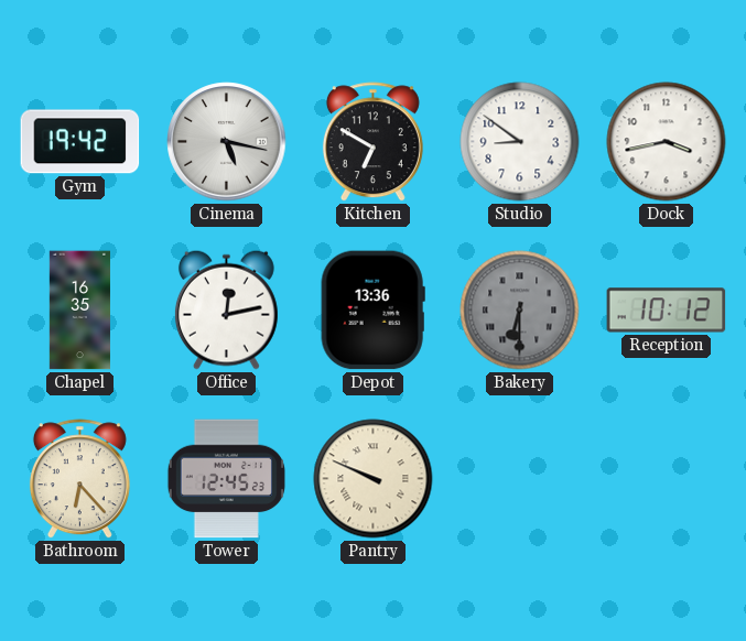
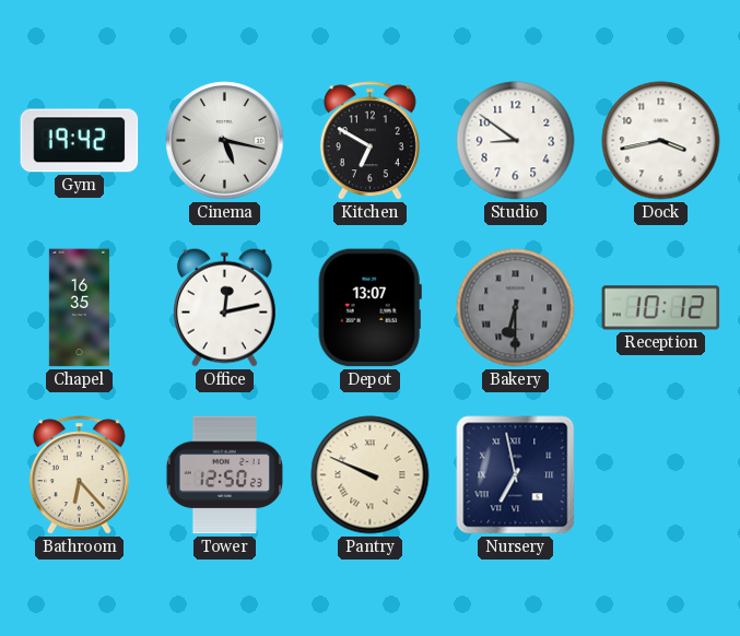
Depot: 13:36 -> 13:07
Tower: 12:45 -> 12:50
Nursery: none -> 6:58
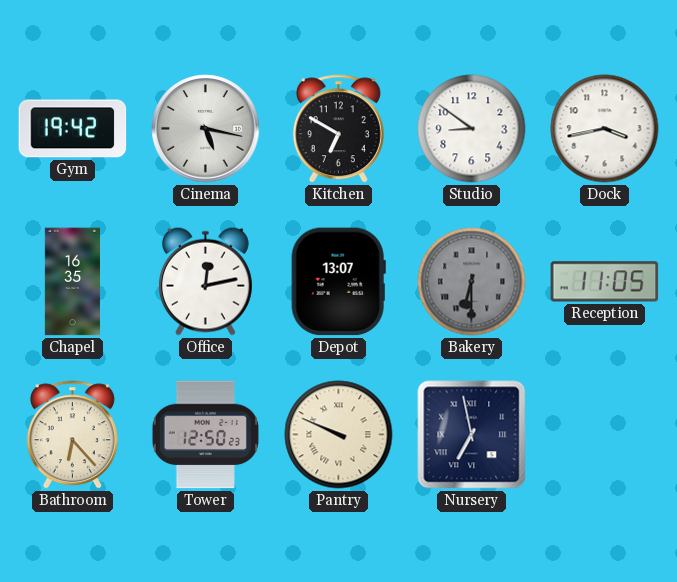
Reception: 10:12 -> 11:05
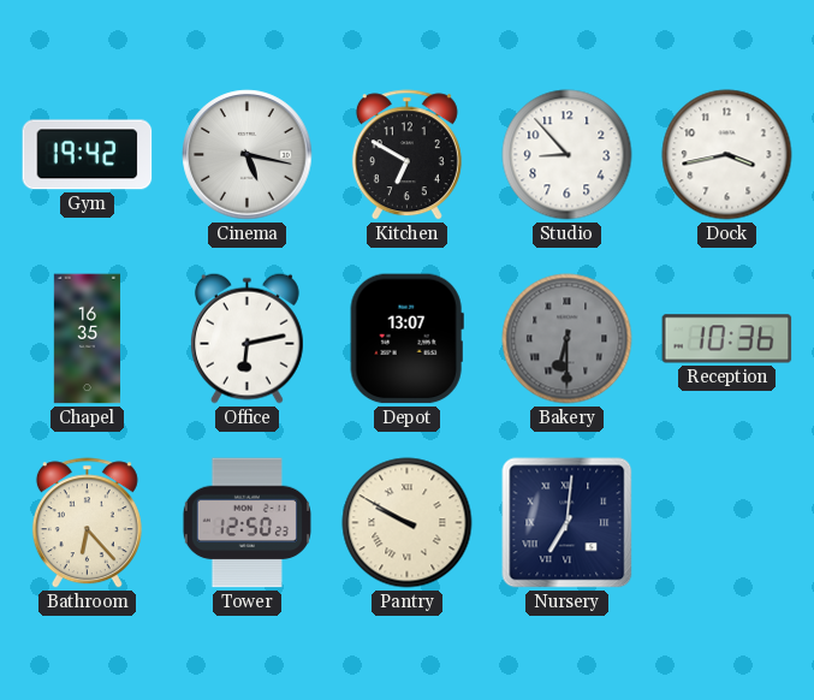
Studio: 8:51 -> 8:53
Office: 12:13 -> 6:13
Reception: 11:05 -> 10:36
Pantry: 9:49 -> 9:50
Nursery: 6:58 -> 7:01
